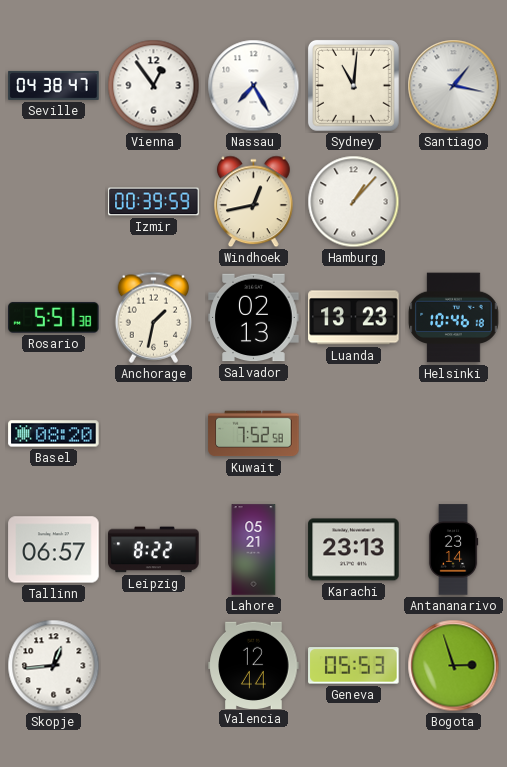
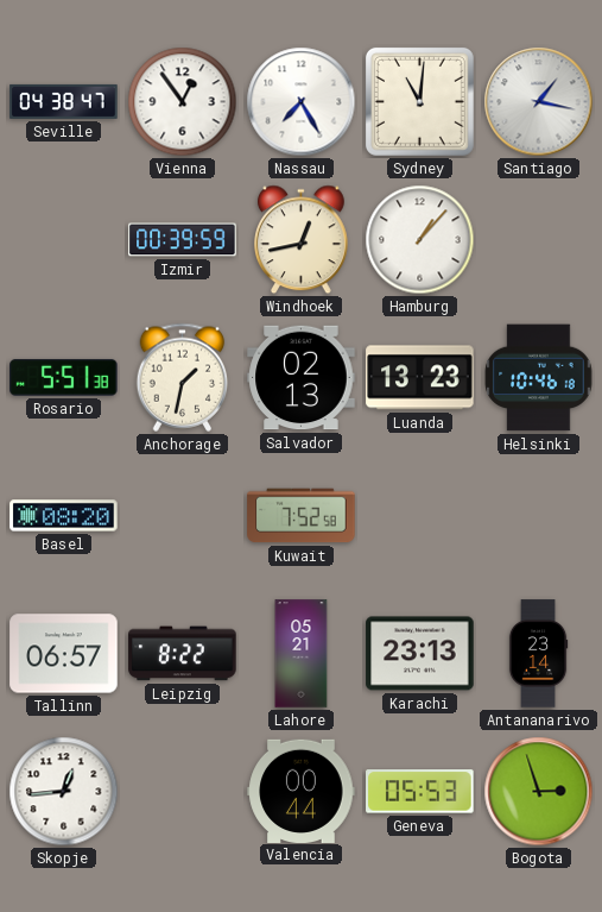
Valencia: 12:44 -> 00:44
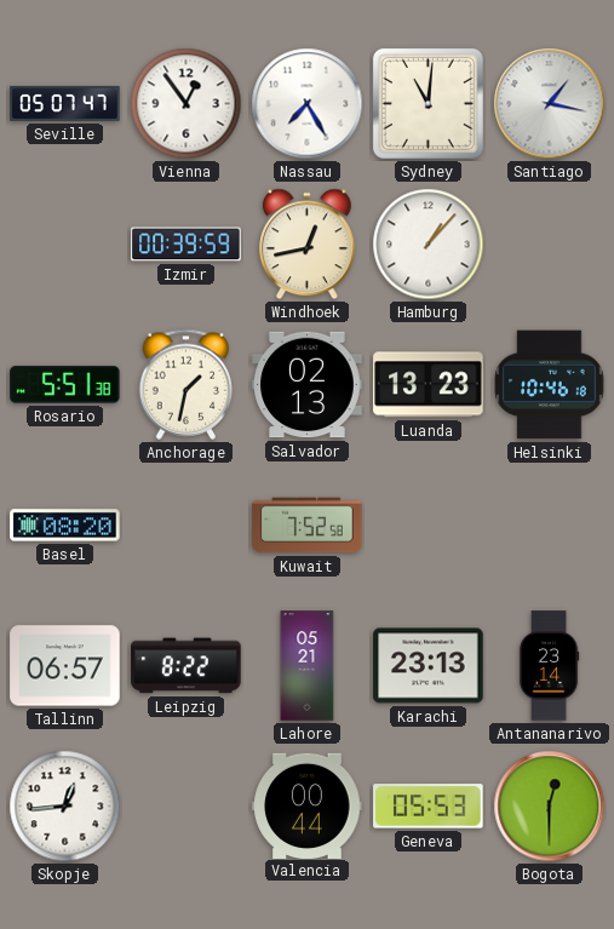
Seville: 04:38 -> 05:07
Bogota: 2:57 -> 12:30
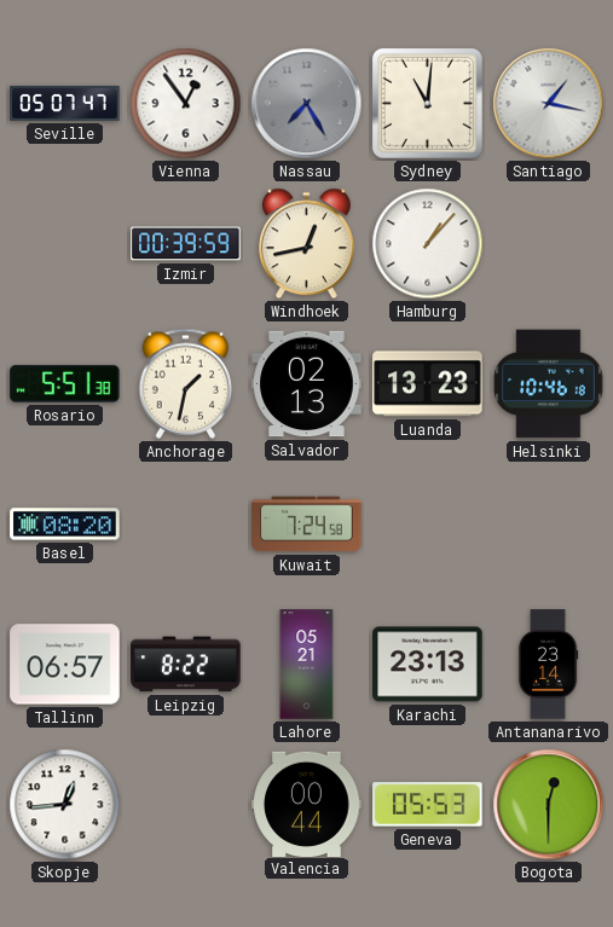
Nassau dial: white -> grey
Kuwait: 7:52 -> 7:24
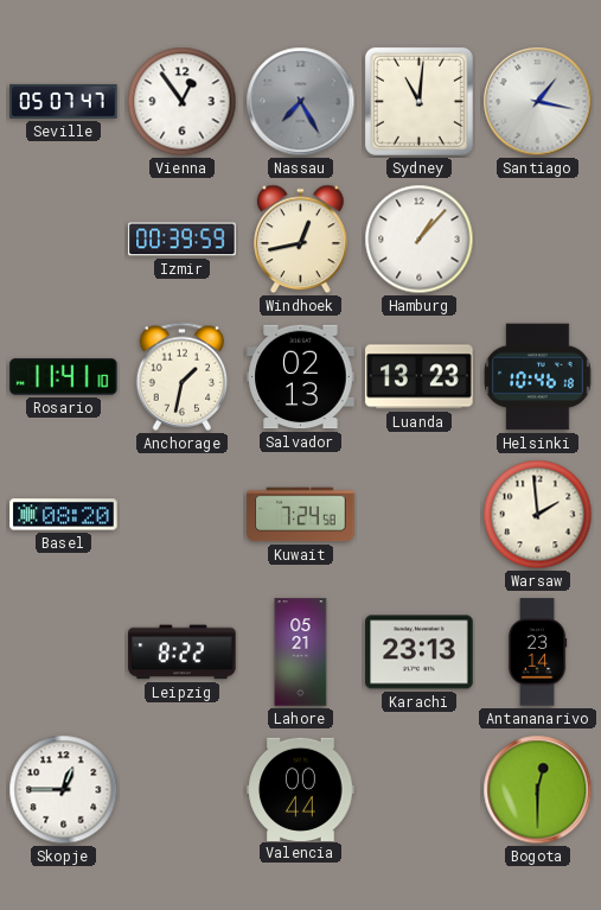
Rosario: 5:51 -> 11:41
Warsaw: none -> 1:59
Tallinn: 06:57 -> none
Skopje: 12:44 -> 12:45
Geneva: 05:53 -> none
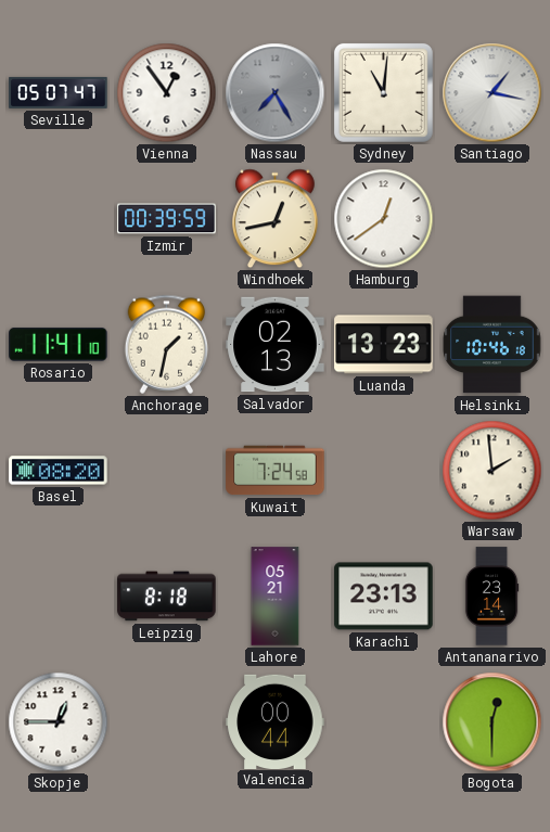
Hamburg: 1:07 -> 12:39
Leipzig: 8:22 -> 8:18
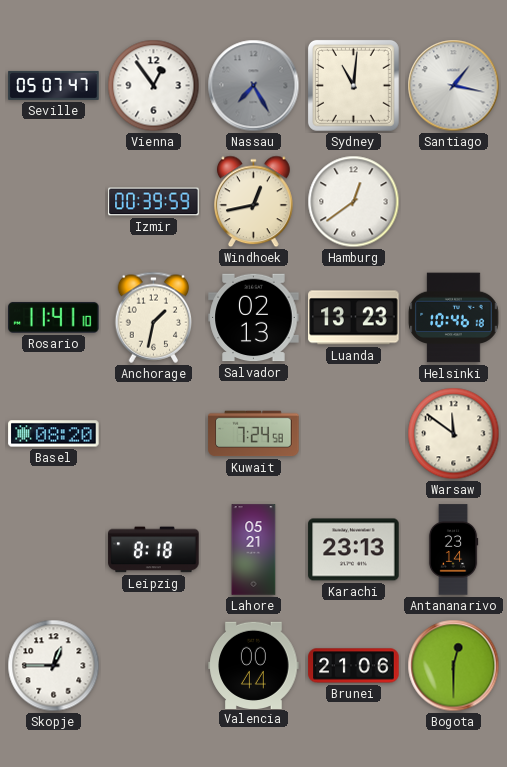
Warsaw: 1:59 -> 11:51
Brunei: none -> 21:06
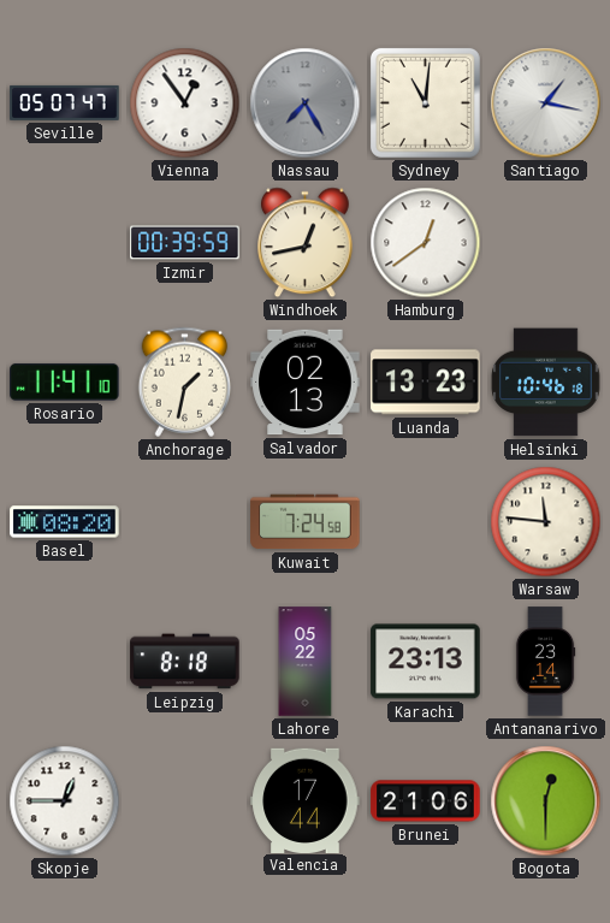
Warsaw: 11:51 -> 11:46
Lahore: 05:21 -> 05:22
Valencia: 00:44 -> 17:44
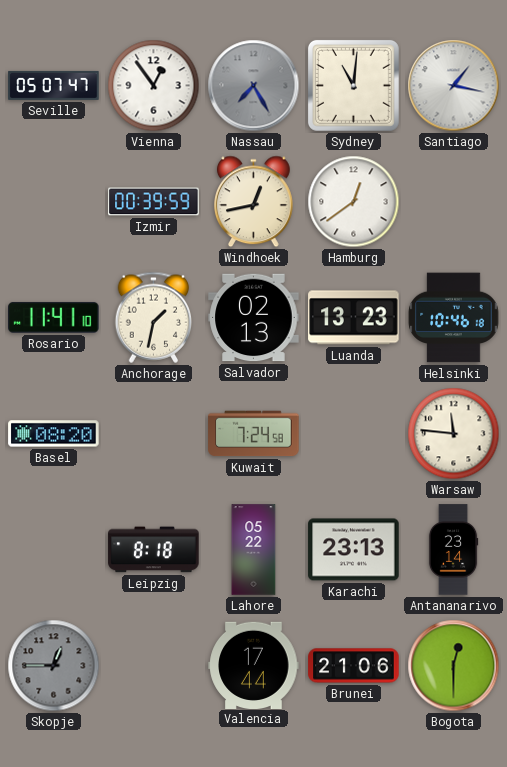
Skopje dial: white -> grey
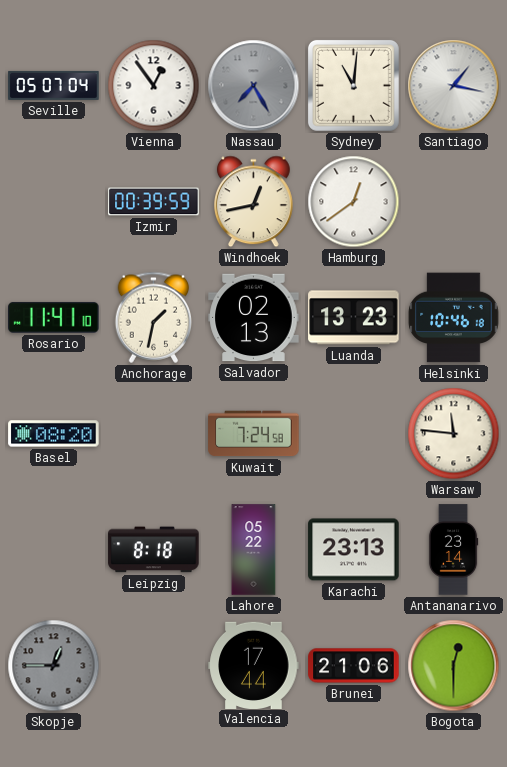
Seville: 05:07:47 -> 05:07:04
